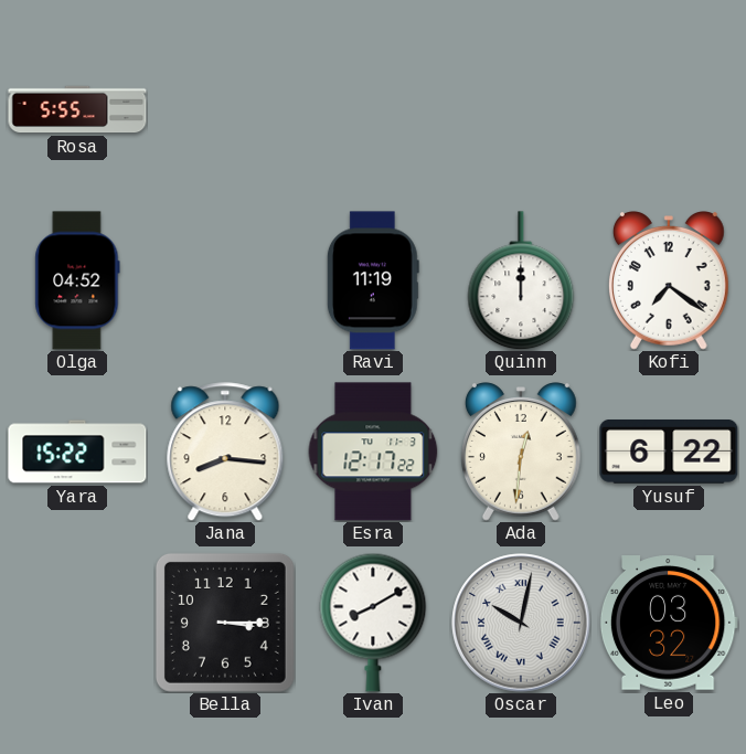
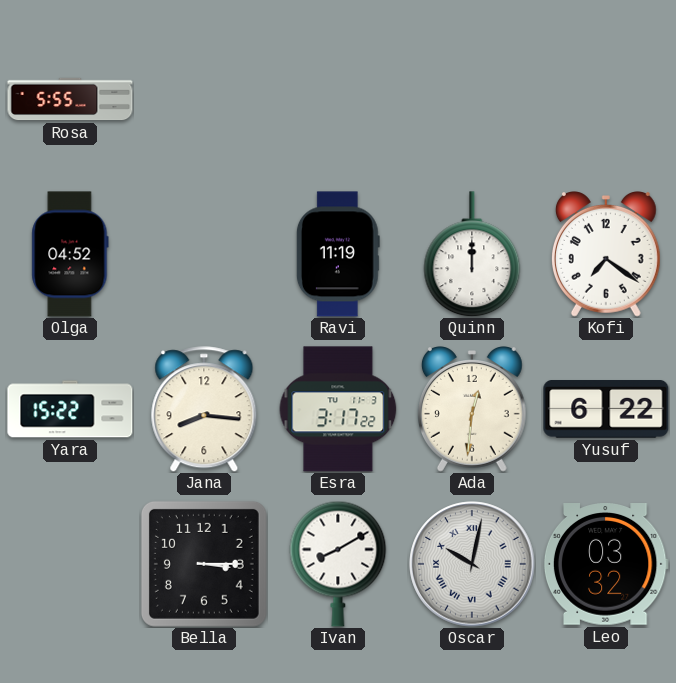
Esra: 12:17 -> 3:17
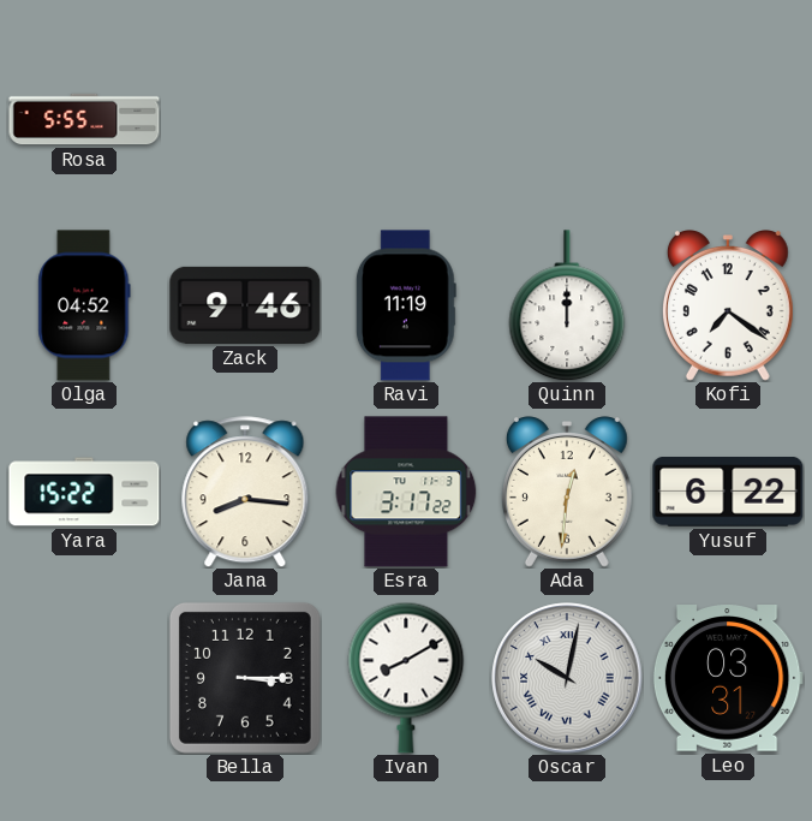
Zack: none -> 9:46
Leo: 03:32 -> 03:31
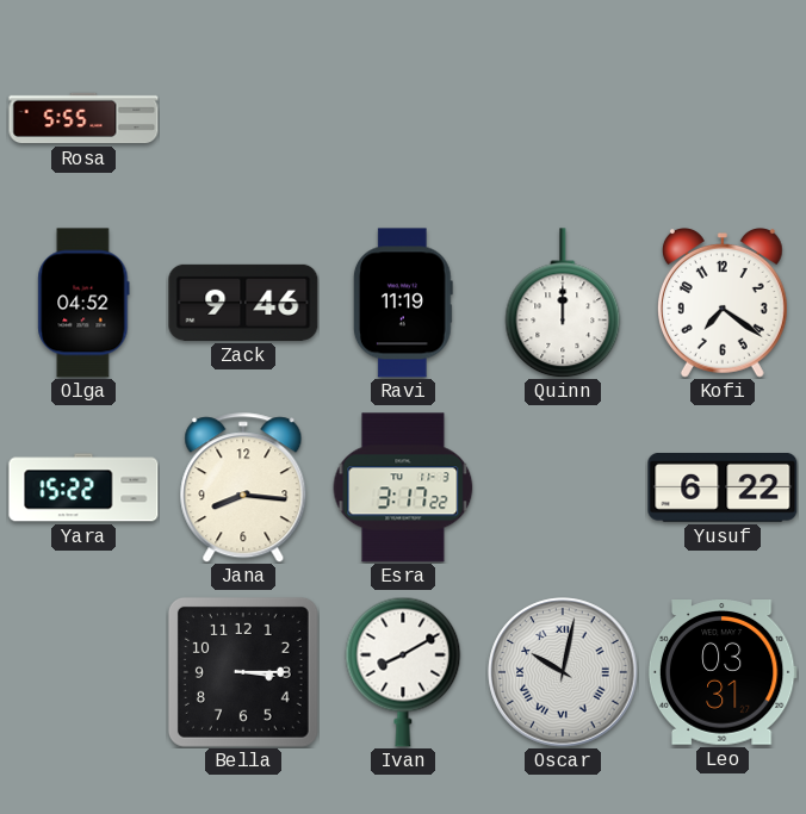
Ada: 12:31 -> none
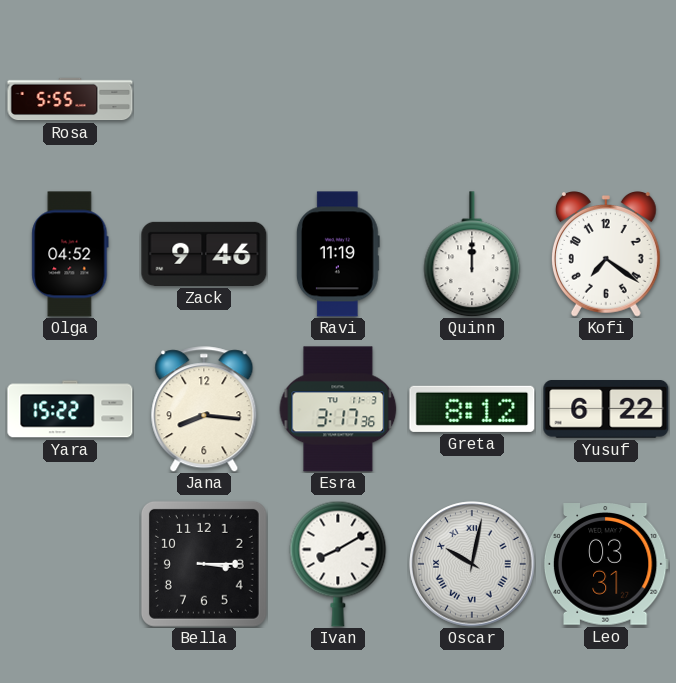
Esra: 3:17:22 -> 3:17:36
Greta: none -> 8:12
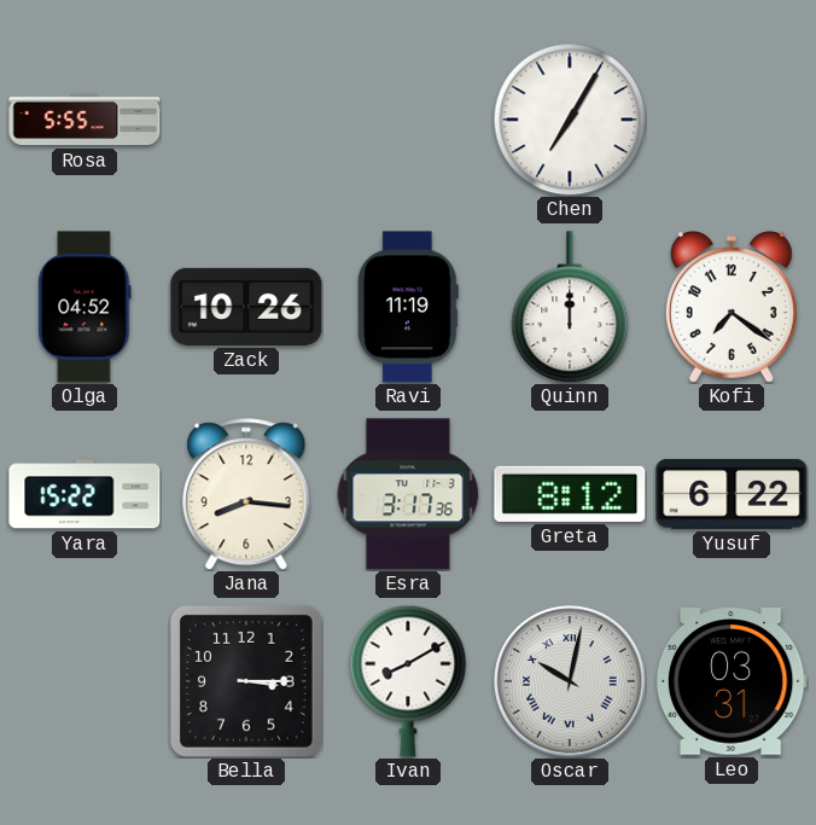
Chen: none -> 7:05
Zack: 9:46 -> 10:26
